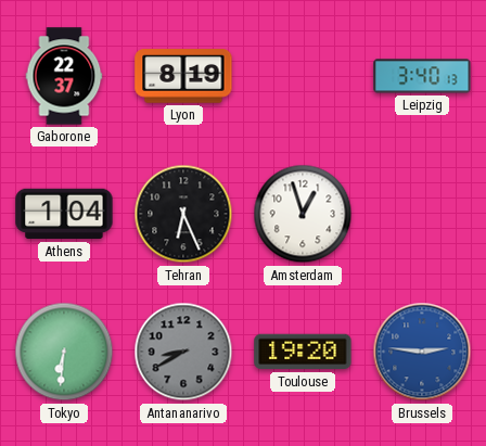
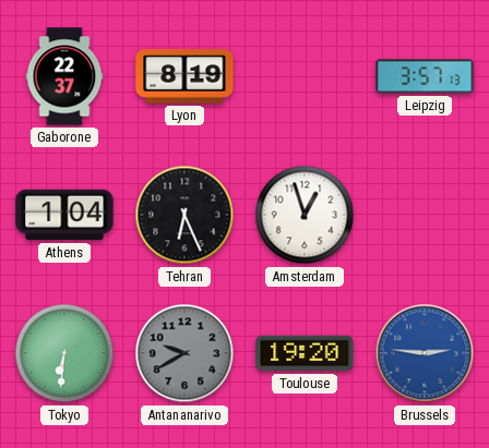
Leipzig: 3:40 -> 3:57
Antananarivo: 8:40 -> 9:40
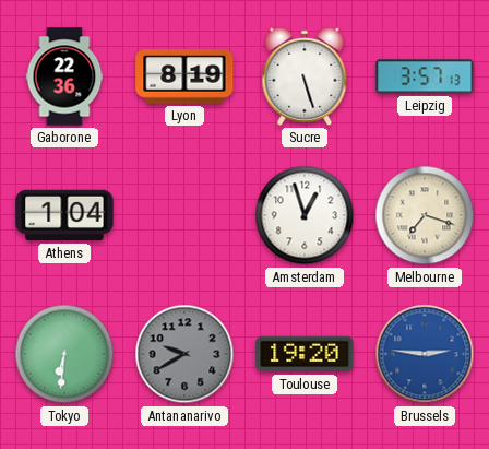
Gaborone: 22:37 -> 22:36
Sucre: none -> 5:27
Tehran: 6:26 -> none
Melbourne: none -> 7:18
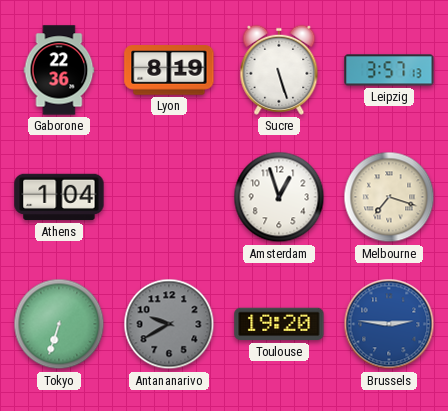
Tokyo: 6:31 -> 6:33
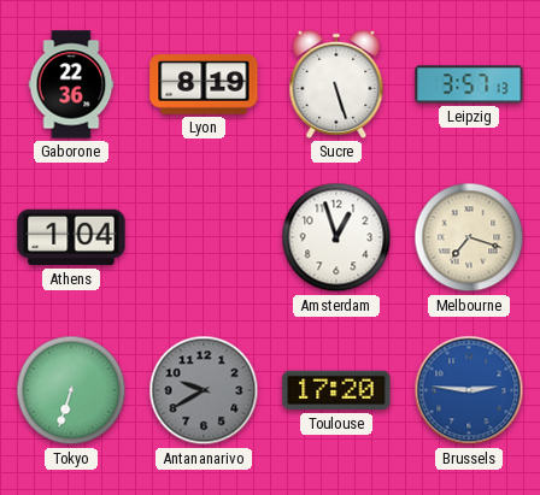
Toulouse: 19:20 -> 17:20
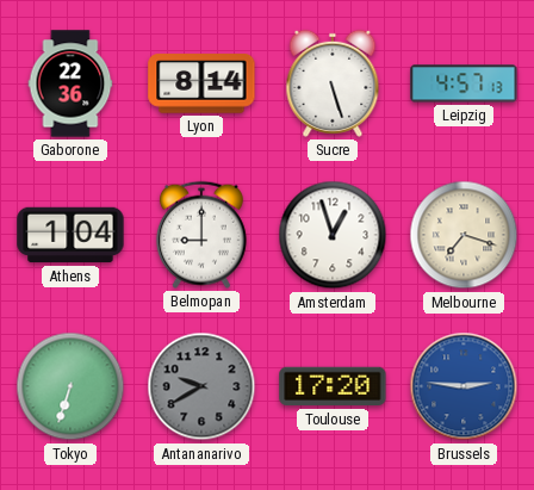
Lyon: 8:19 -> 8:14
Leipzig: 3:57 -> 4:57
Belmopan: none -> 9:00
